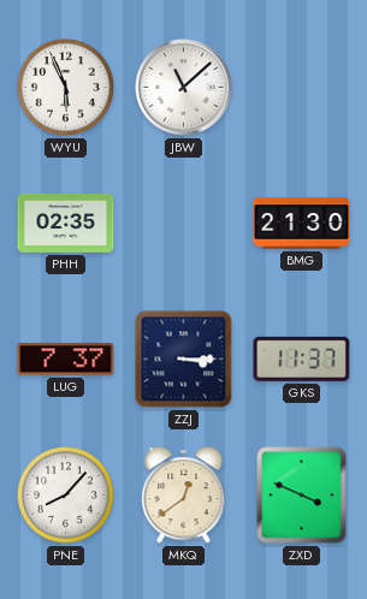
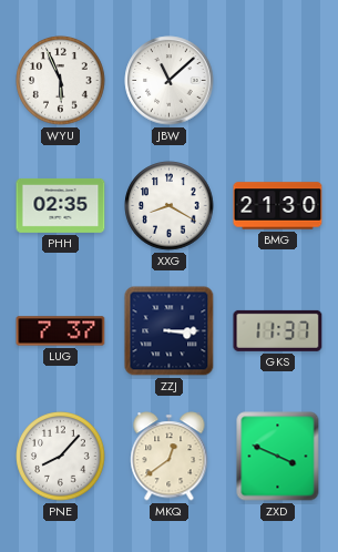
XXG: none -> 8:20
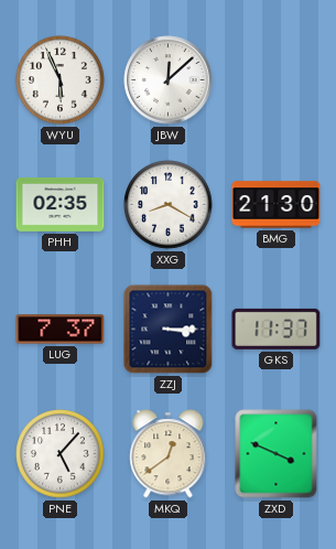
JBW: 11:08 -> 12:08
PNE: 8:07 -> 5:07
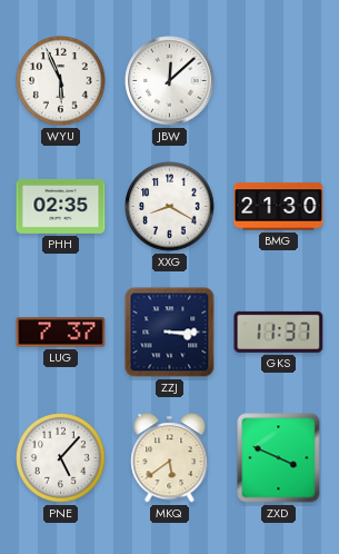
MKQ: 12:39 -> 5:39
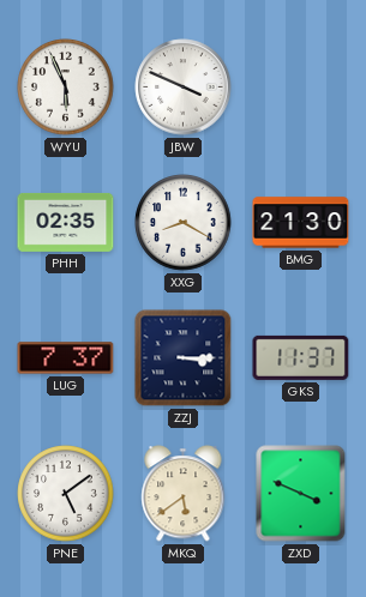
JBW: 12:08 -> 3:49
PNE: 5:07 -> 5:09
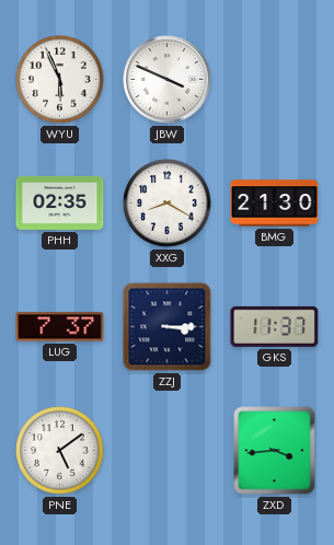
MKQ: 5:39 -> none
ZXD: 3:49 -> 3:44
